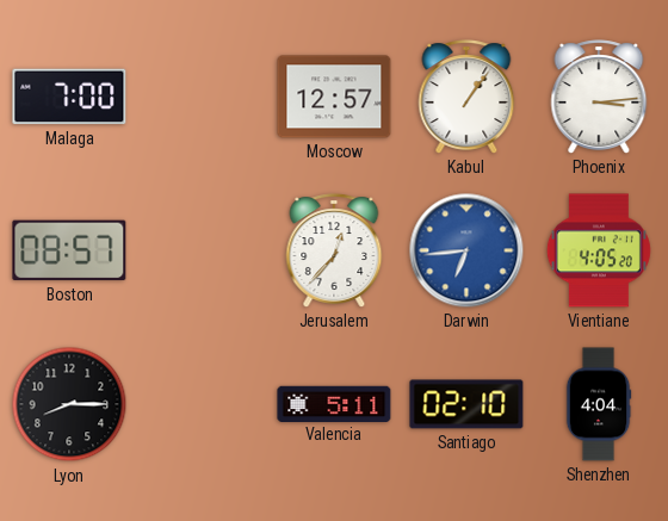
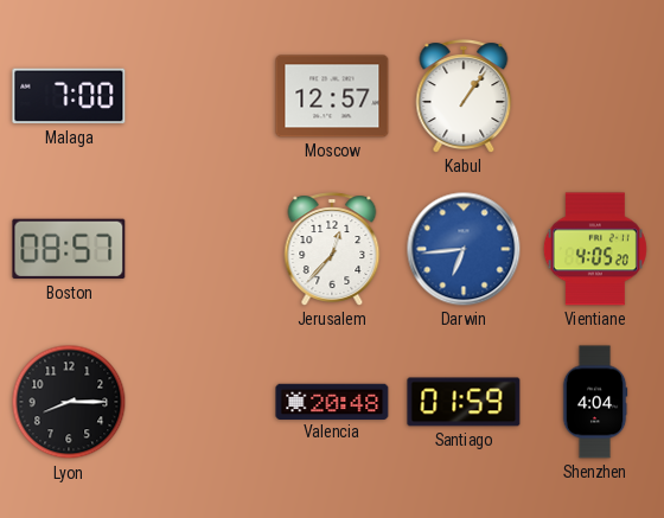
Phoenix: 3:14 -> none
Valencia: 5:11 -> 20:48
Santiago: 02:10 -> 01:59
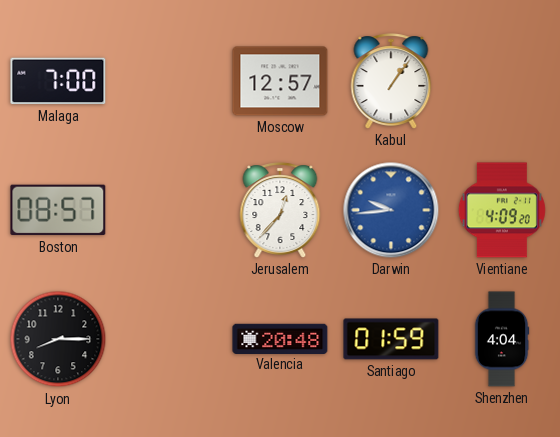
Darwin: 6:44 -> 9:44
Vientiane: 4:05 -> 4:09
